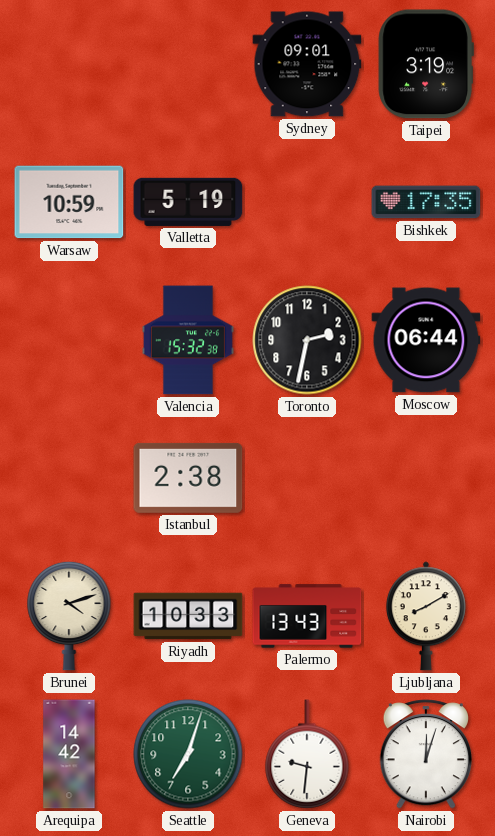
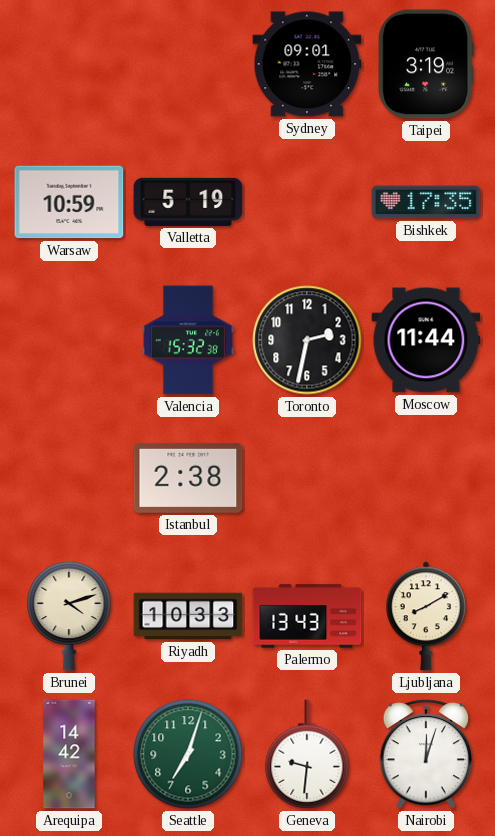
Moscow: 06:44 -> 11:44
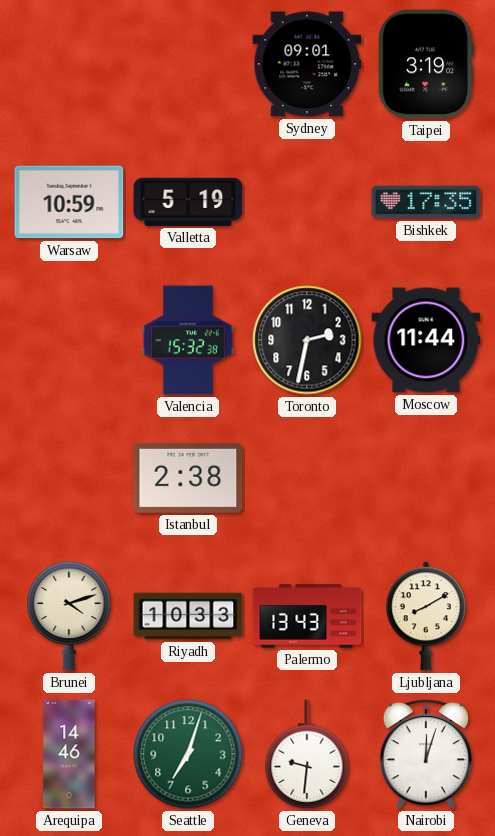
Arequipa: 14:42 -> 14:46
